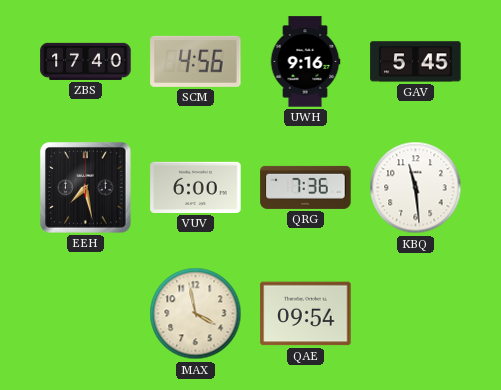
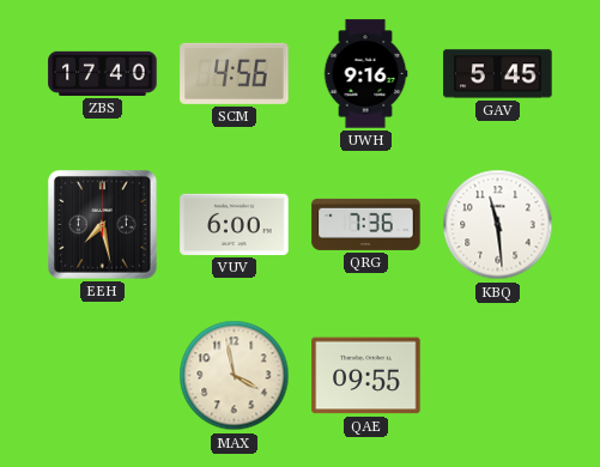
QAE: 09:54 -> 09:55
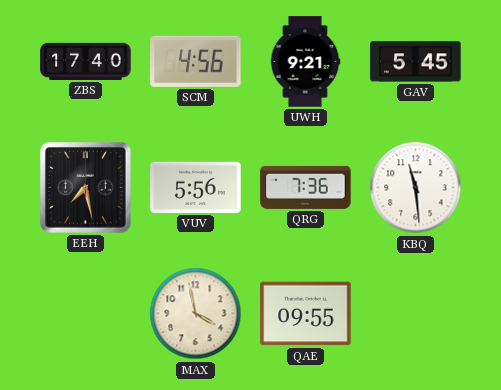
UWH: 9:16 -> 9:21
VUV: 6:00 -> 5:56
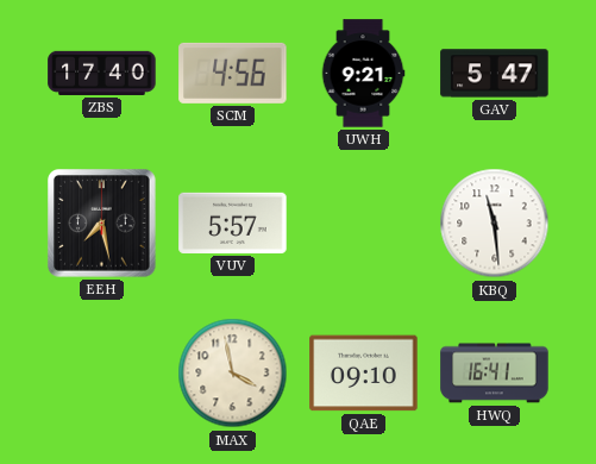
GAV: 5:45 -> 5:47
VUV: 5:56 -> 5:57
QRG: 7:36 -> none
QAE: 09:55 -> 09:10
HWQ: none -> 16:41
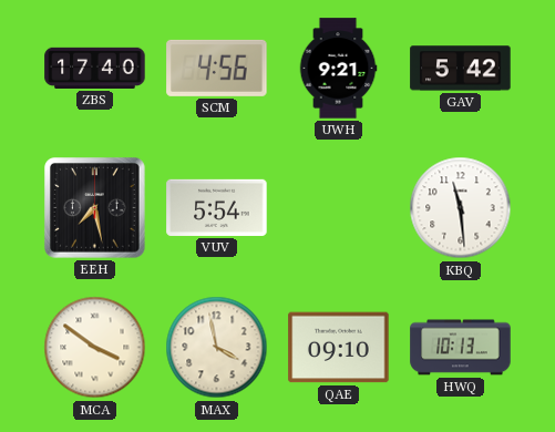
GAV: 5:47 -> 5:42
VUV: 5:57 -> 5:54
MCA: none -> 3:51
HWQ: 16:41 -> 10:13
